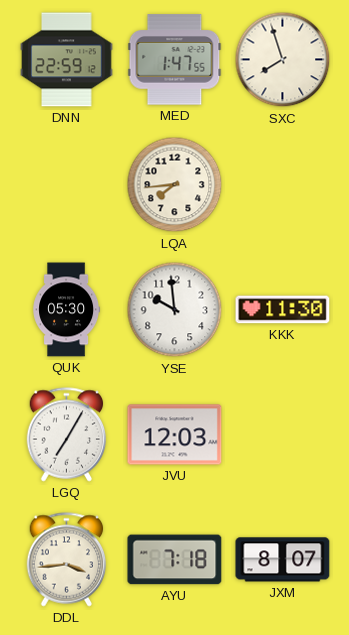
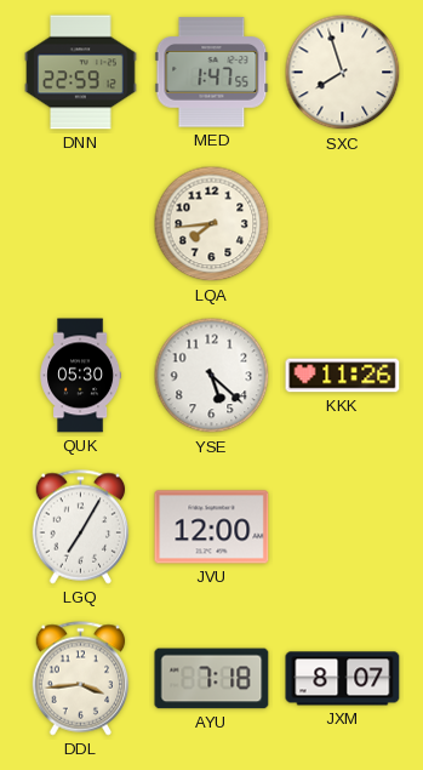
YSE: 9:59 -> 5:22
KKK: 11:30 -> 11:26
JVU: 12:03 -> 12:00
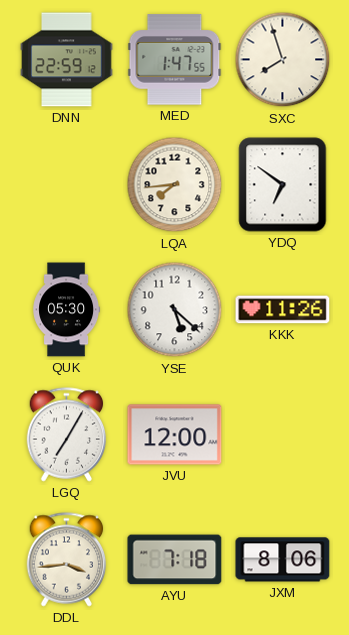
YDQ: none -> 6:51
JXM: 8:07 -> 8:06
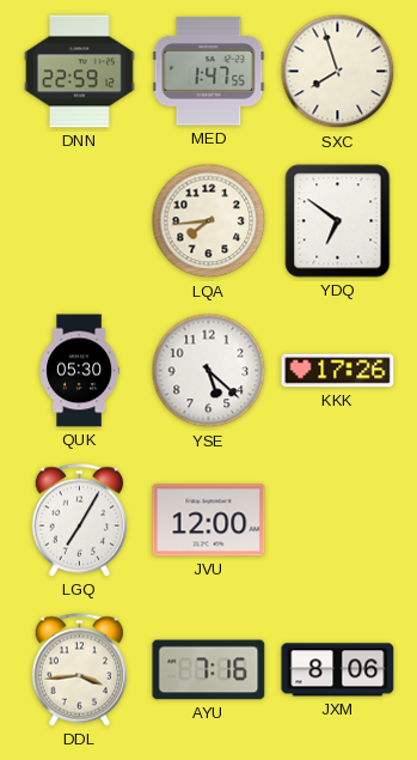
KKK: 11:26 -> 17:26
AYU: 7:18 -> 7:16
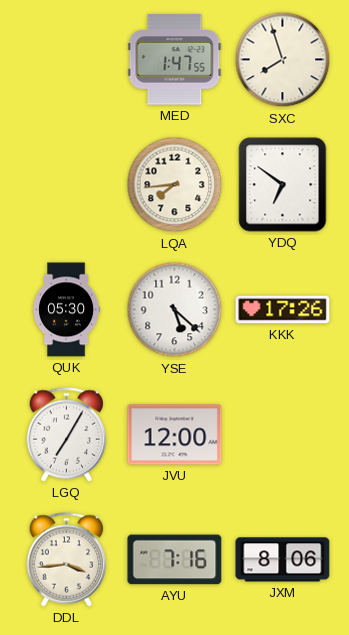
DNN: 22:59 -> none
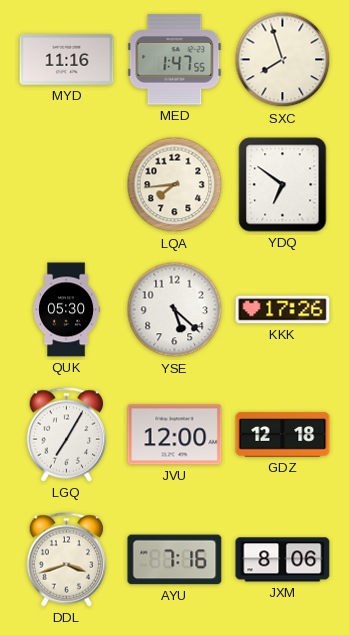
MYD: none -> 11:16
GDZ: none -> 12:18
DDL: 3:44 -> 3:42
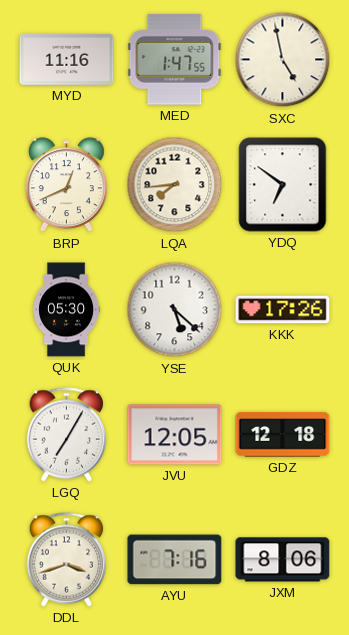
SXC: 7:57 -> 4:58
BRP: none -> 12:41
JVU: 12:00 -> 12:05
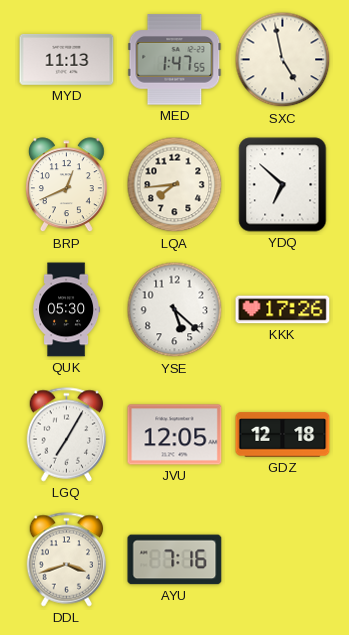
MYD: 11:16 -> 11:13
YDQ: 6:51 -> 6:52
JXM: 8:06 -> none
